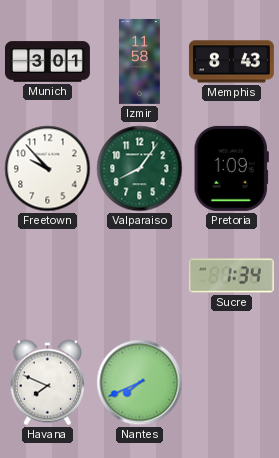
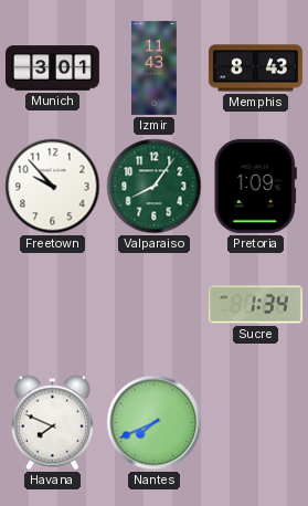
Izmir: 11:58 -> 11:43
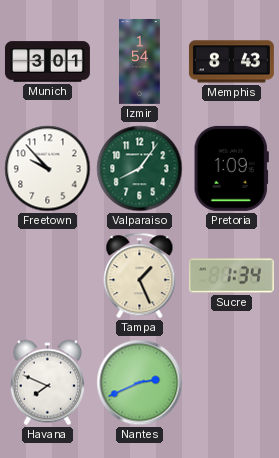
Izmir: 11:43 -> 1:54
Tampa: none -> 1:26
Nantes: 7:41 -> 2:41
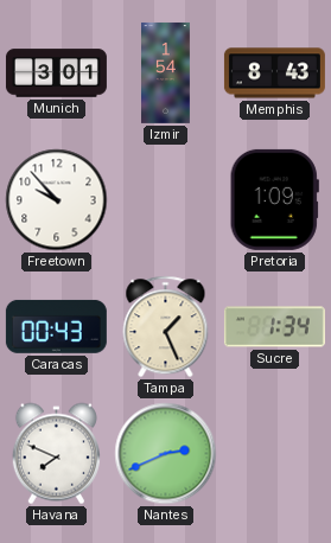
Valparaiso: 8:06 -> none
Caracas: none -> 00:43
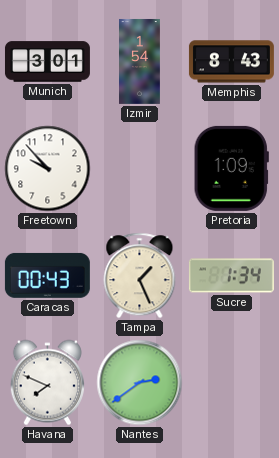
Nantes: 2:41 -> 2:39
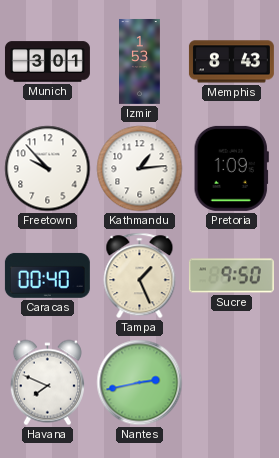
Izmir: 1:54 -> 1:53
Kathmandu: none -> 1:14
Caracas: 00:43 -> 00:40
Sucre: 1:34 -> 9:50
Nantes: 2:39 -> 2:43
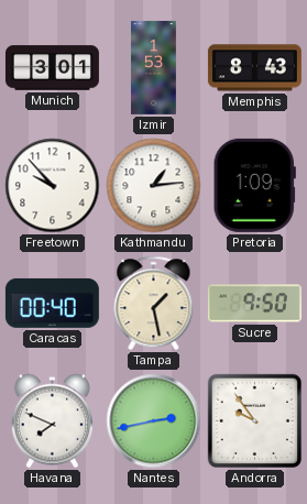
Tampa: 1:26 -> 1:28
Andorra: none -> 9:54
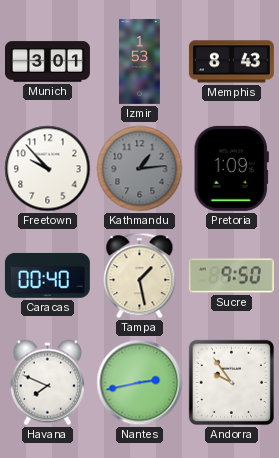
Kathmandu dial: white -> grey
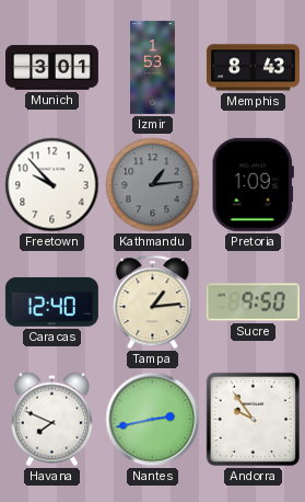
Caracas: 00:40 -> 12:40
Tampa: 1:28 -> 1:14
